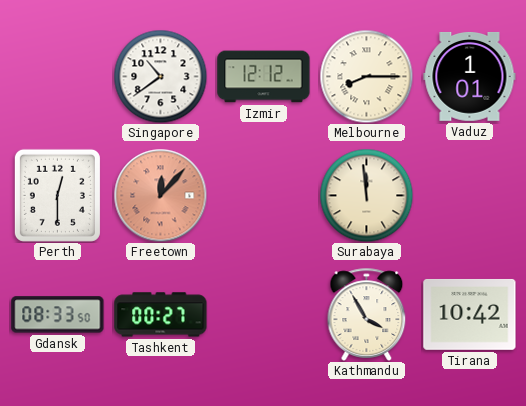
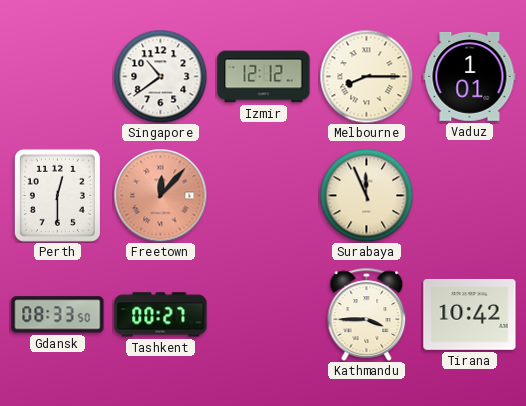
Surabaya: 11:59 -> 11:56
Kathmandu: 3:55 -> 3:45
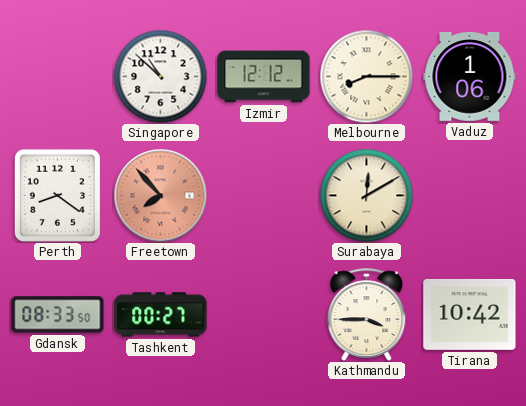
Singapore: 10:39 -> 10:52
Vaduz: 1:01 -> 1:06
Perth: 12:30 -> 8:21
Freetown: 12:07 -> 7:53
Surabaya: 11:56 -> 12:10
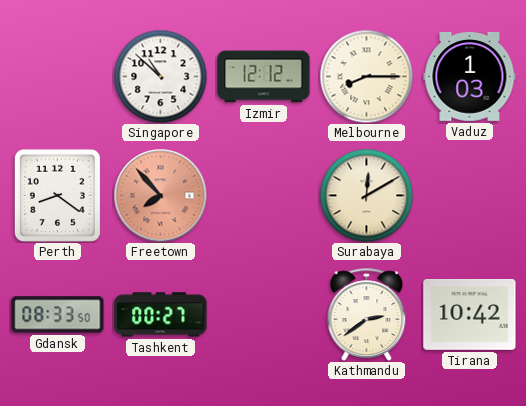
Vaduz: 1:06 -> 1:03
Kathmandu: 3:45 -> 2:39
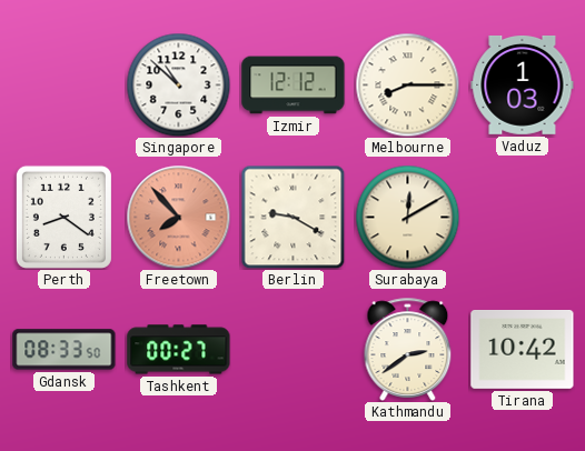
Berlin: none -> 9:20
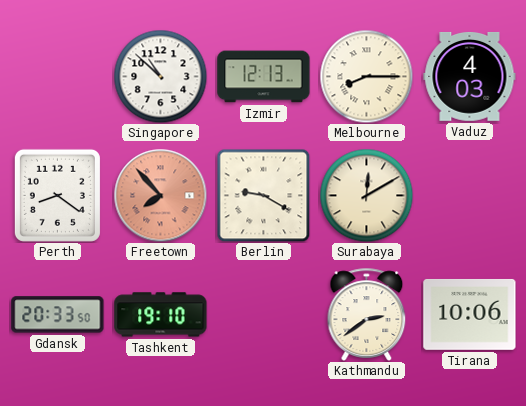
Izmir: 12:12 -> 12:13
Vaduz: 1:03 -> 4:03
Gdansk: 08:33 -> 20:33
Tashkent: 00:27 -> 19:10
Tirana: 10:42 -> 10:06
